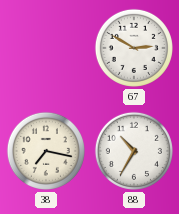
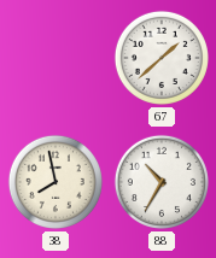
67: 2:50 -> 1:38
38: 7:17 -> 7:58
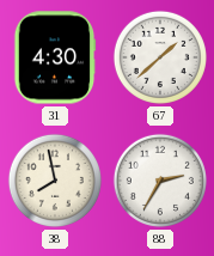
31: none -> 4:30
88: 10:35 -> 2:35
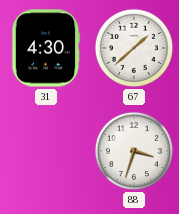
38: 7:58 -> none
88: 2:35 -> 3:33
